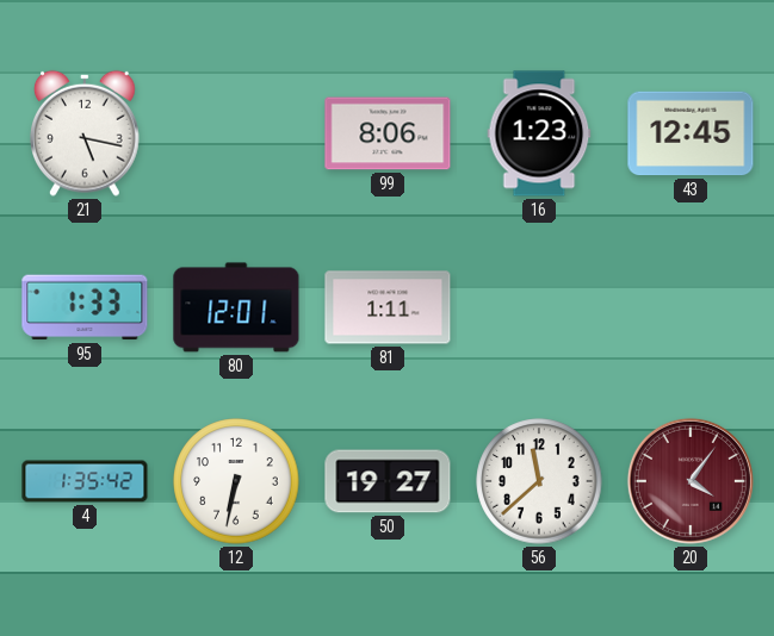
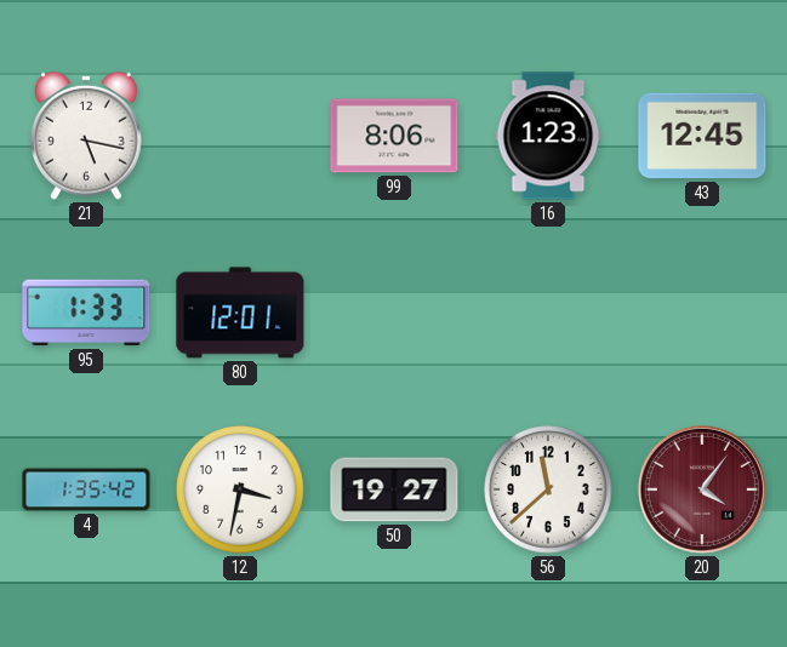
81: 1:11 -> none
12: 6:32 -> 3:32
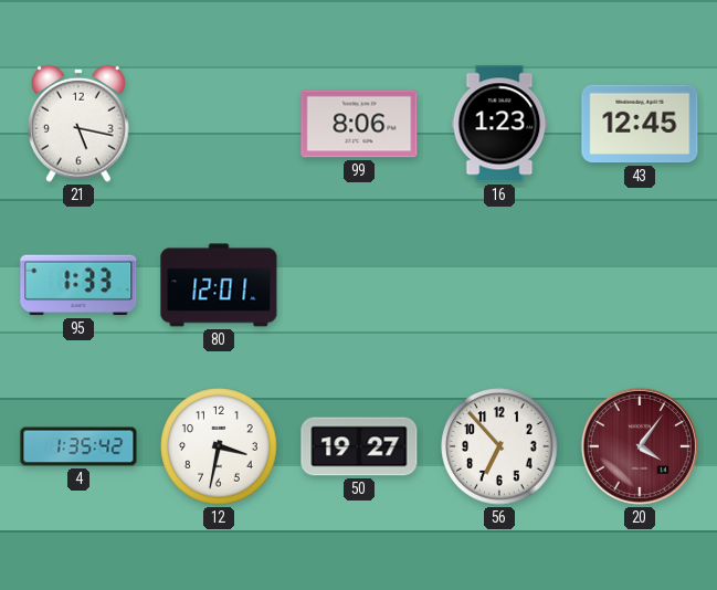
56: 11:38 -> 6:53
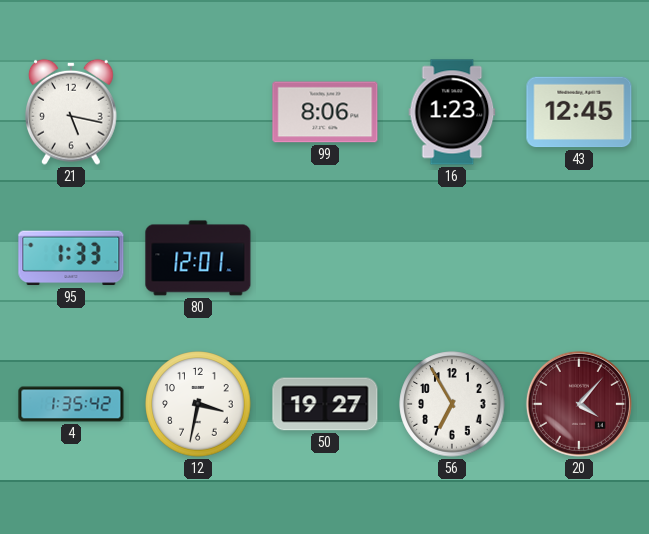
56: 6:53 -> 6:55
20: 4:06 -> 4:07
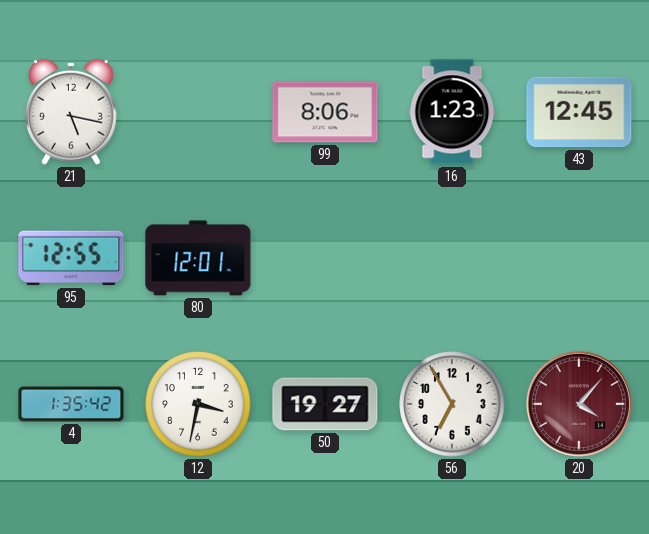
95: 1:33 -> 12:55
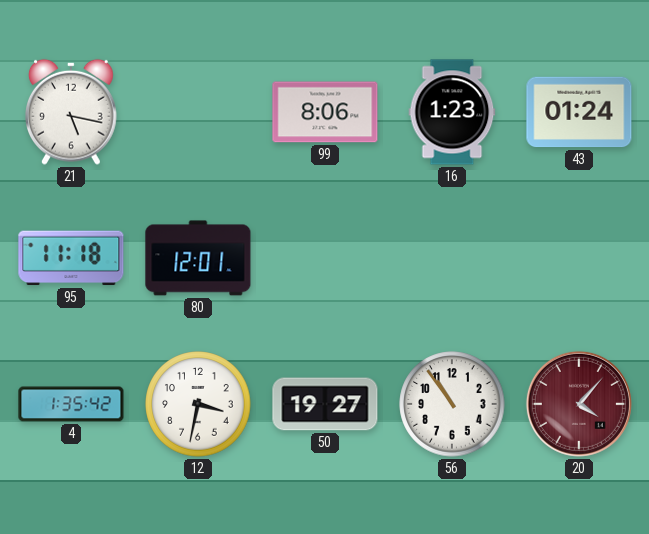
43: 12:45 -> 01:24
95: 12:55 -> 11:18
56: 6:55 -> 10:54
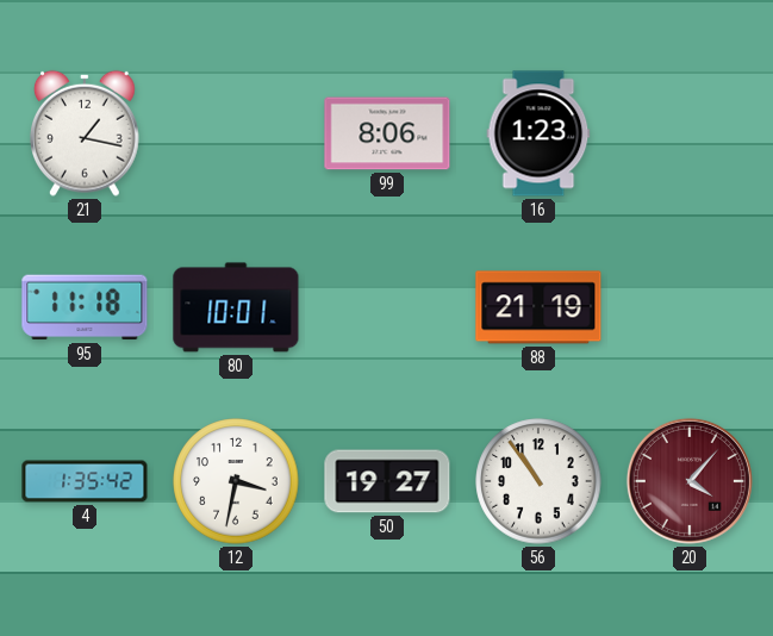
21: 5:17 -> 1:17
43: 01:24 -> none
80: 12:01 -> 10:01
88: none -> 21:19
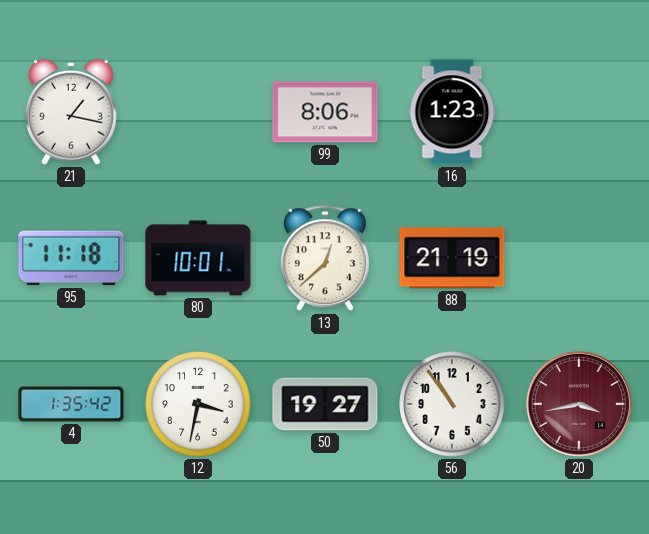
13: none -> 12:38
20: 4:07 -> 3:43
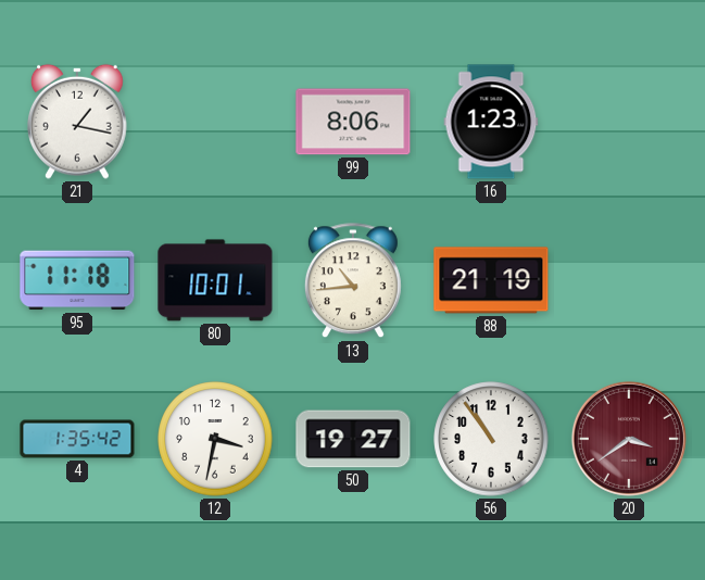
13: 12:38 -> 10:44
20: 3:43 -> 3:39
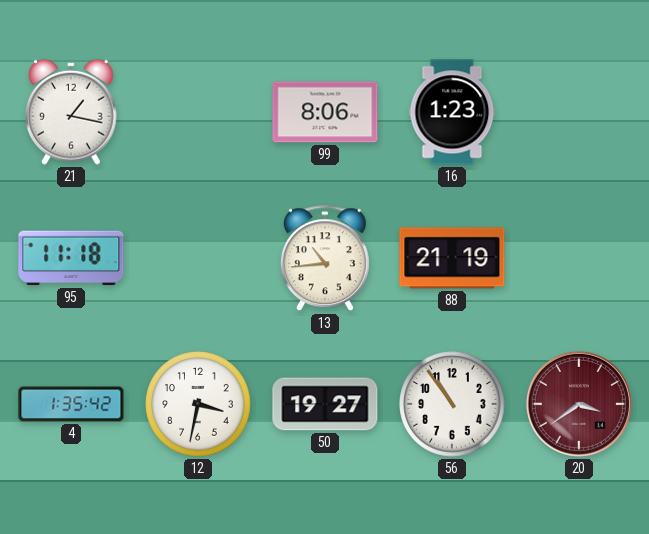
80: 10:01 -> none
